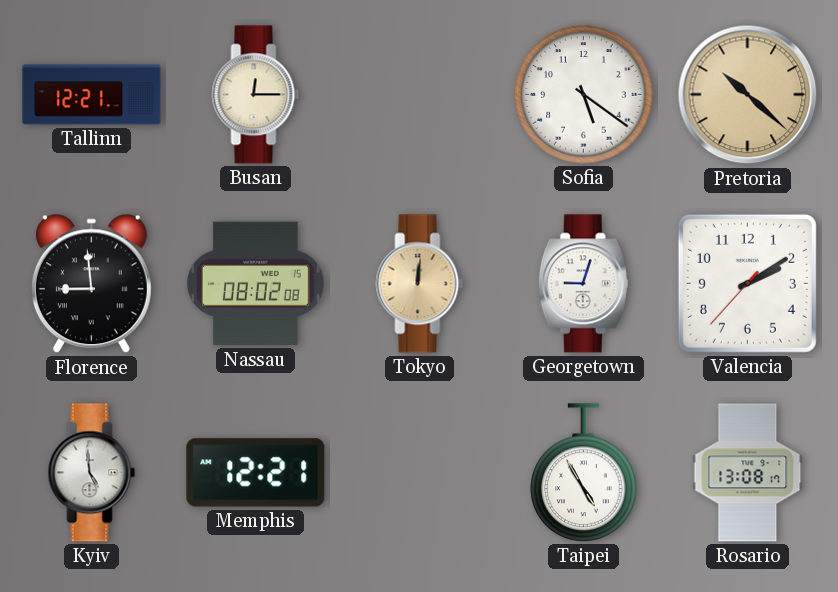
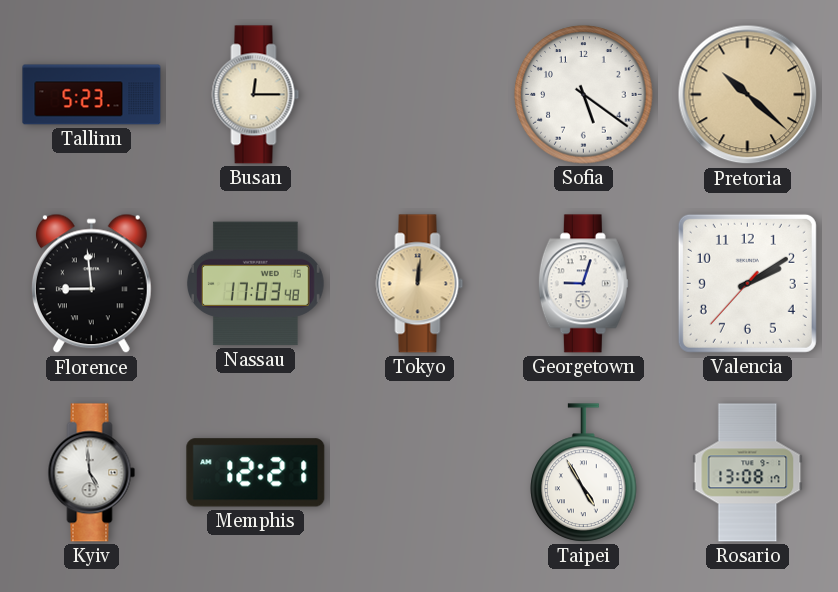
Tallinn: 12:21 -> 5:23
Nassau: 08:02 -> 17:03
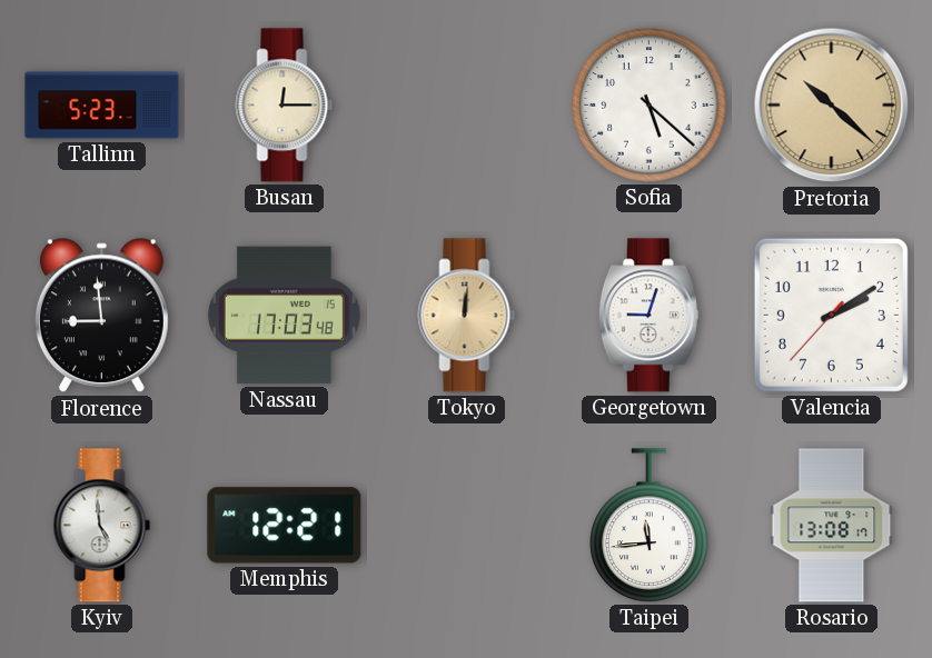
Sofia: 5:21 -> 5:22
Taipei: 4:55 -> 11:44
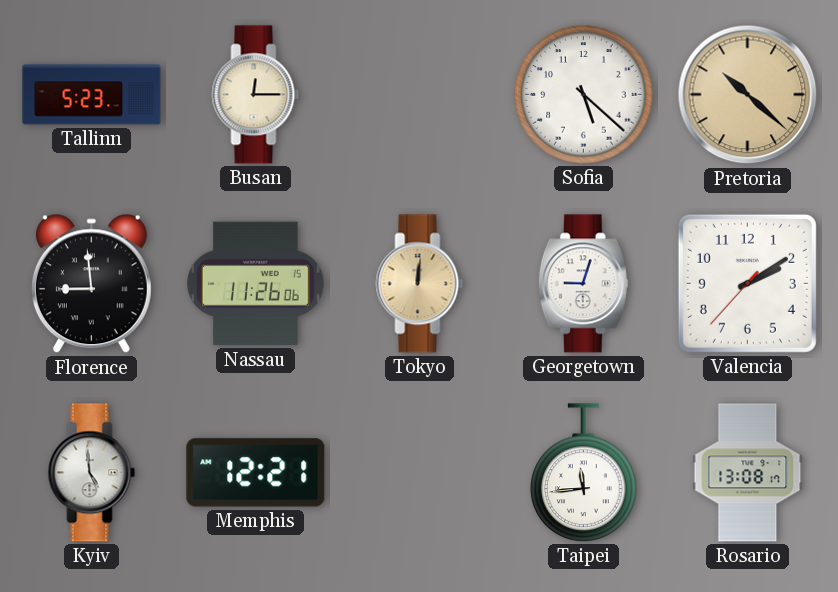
Nassau: 17:03 -> 11:26
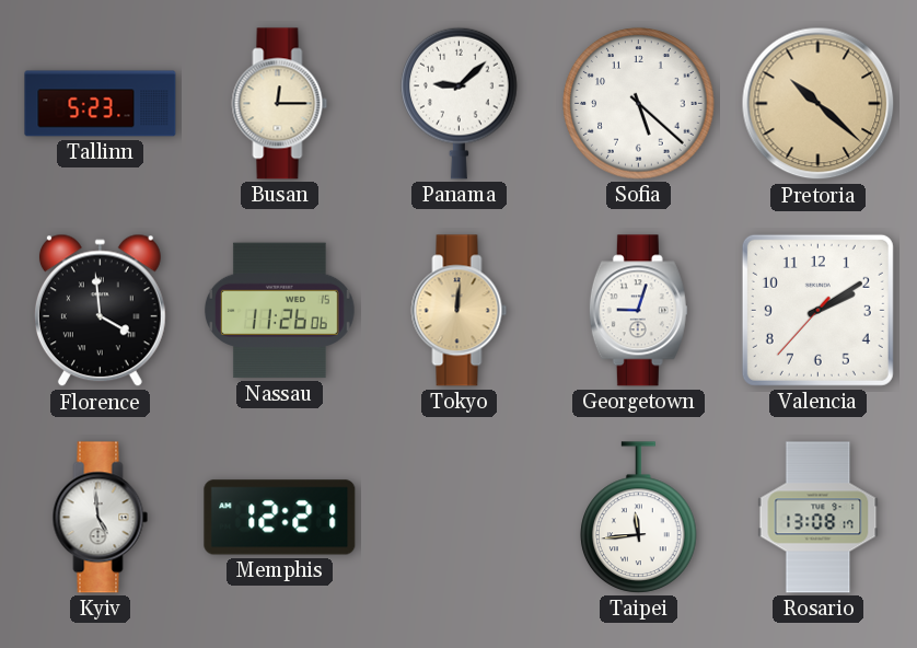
Panama: none -> 9:08
Florence: 8:59 -> 3:59
